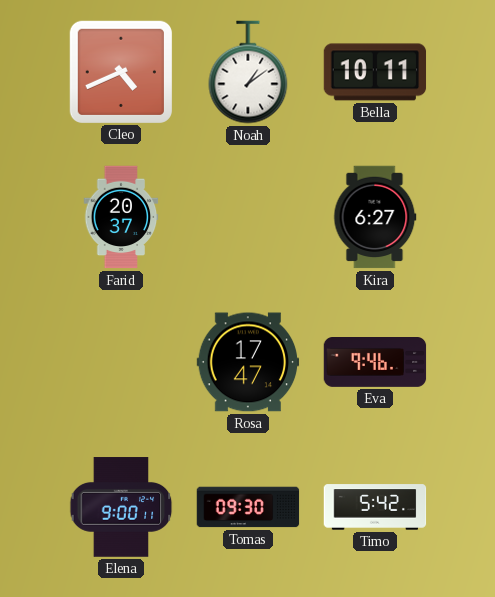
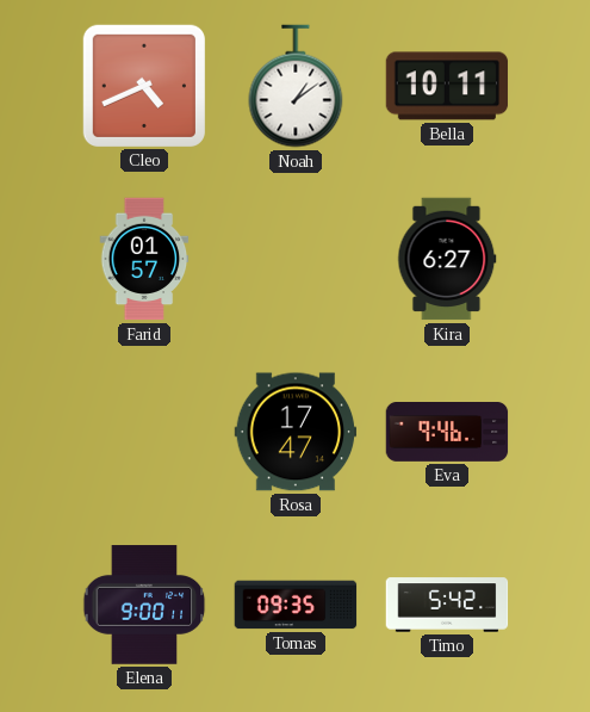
Farid: 20:37 -> 01:57
Tomas: 09:30 -> 09:35
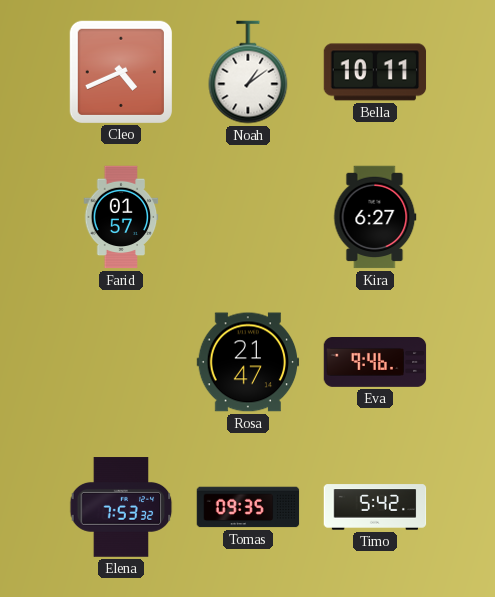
Rosa: 17:47 -> 21:47
Elena: 9:00 -> 7:53
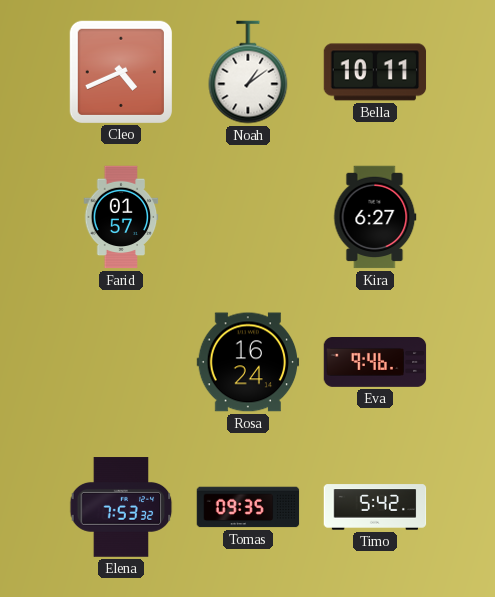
Rosa: 21:47 -> 16:24
